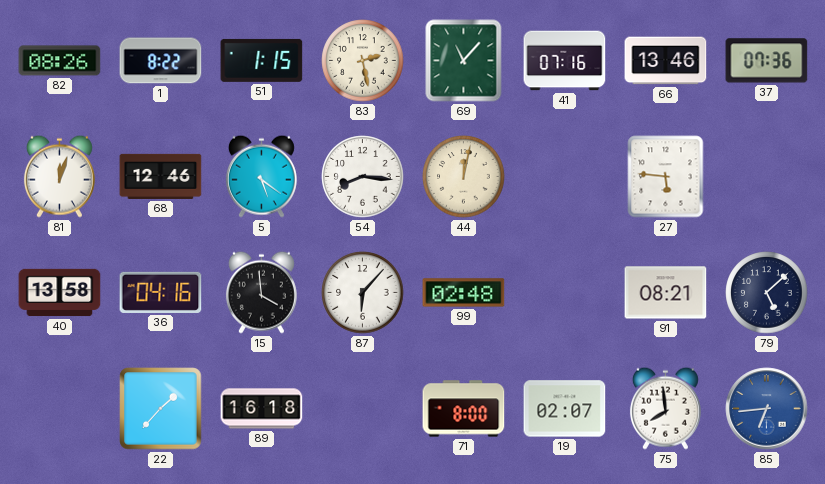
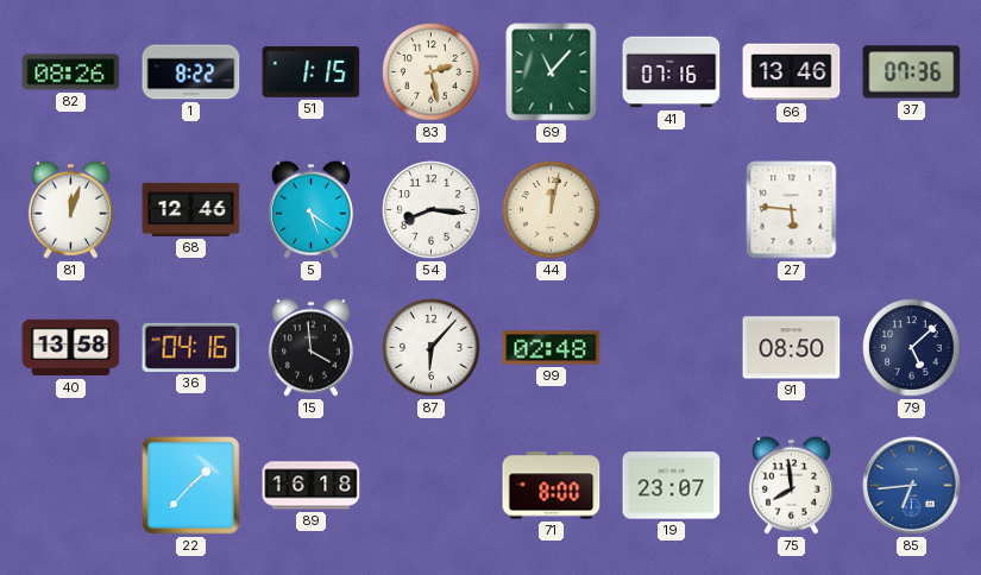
91: 08:21 -> 08:50
19: 02:07 -> 23:07
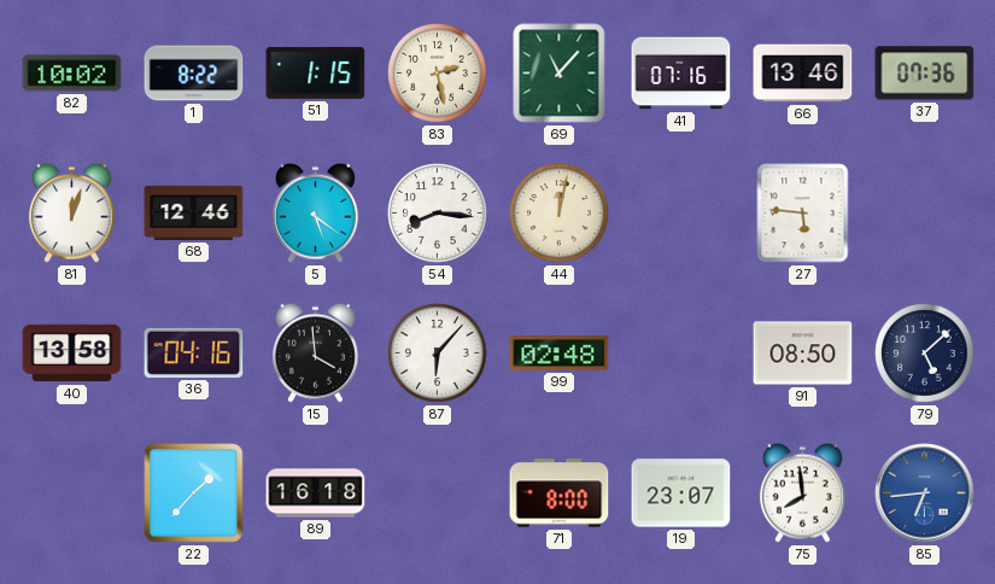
82: 08:26 -> 10:02
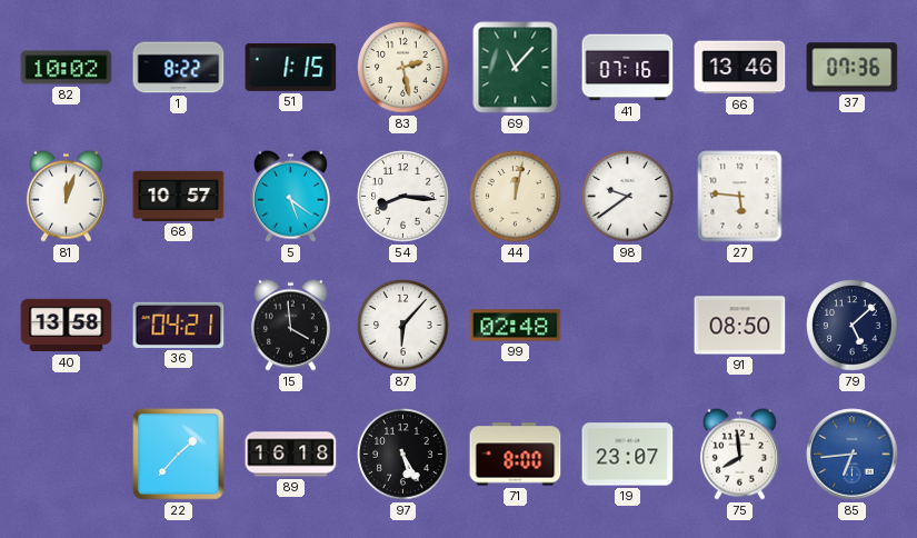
68: 12:46 -> 10:57
98: none -> 9:39
36: 04:16 -> 04:21
97: none -> 5:25
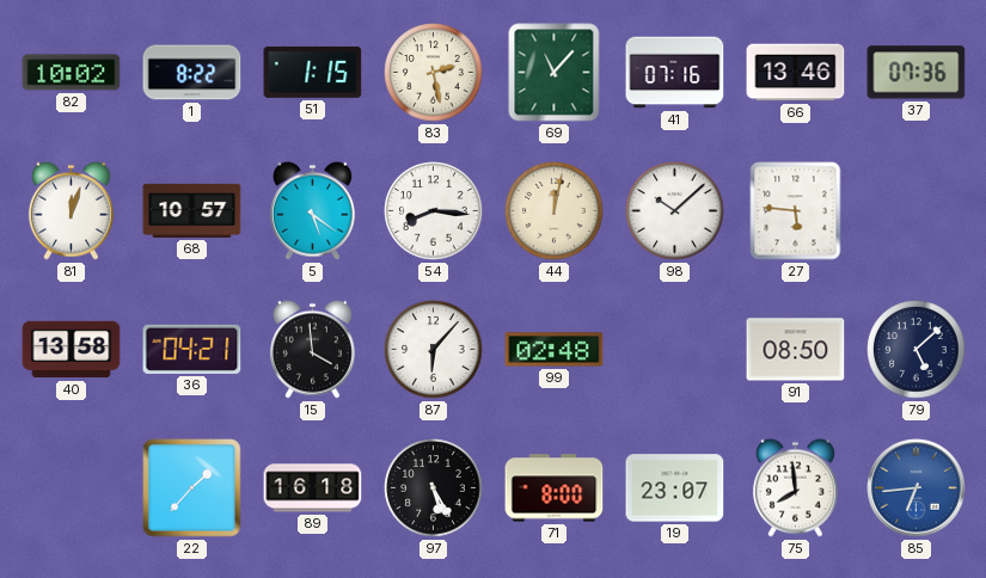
98: 9:39 -> 10:08
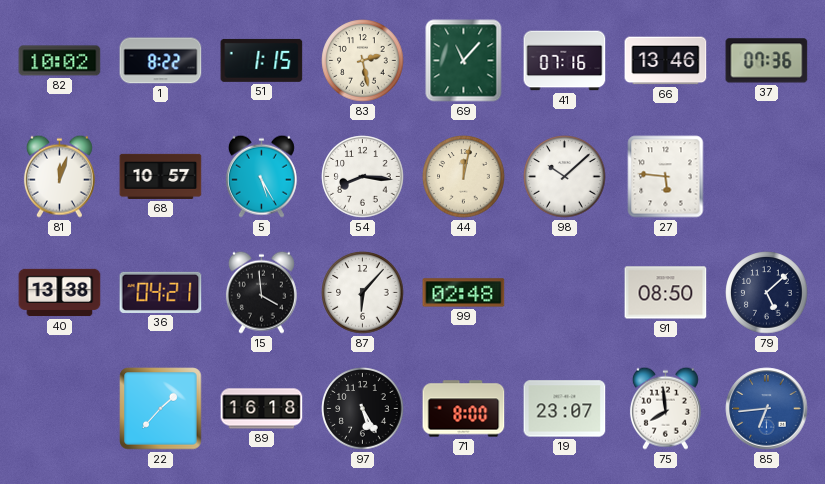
5: 5:21 -> 5:25
40: 13:58 -> 13:38
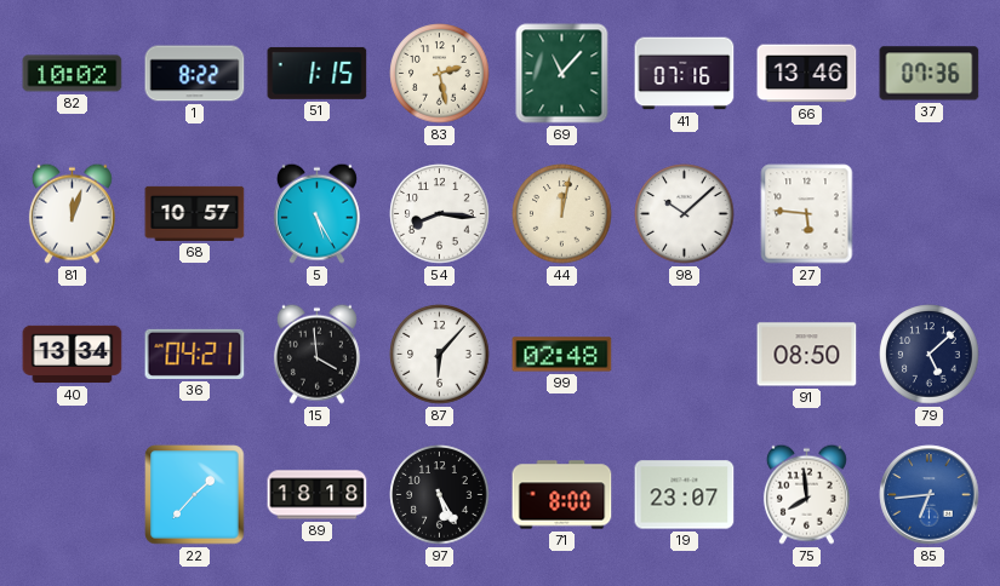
40: 13:38 -> 13:34
89: 16:18 -> 18:18
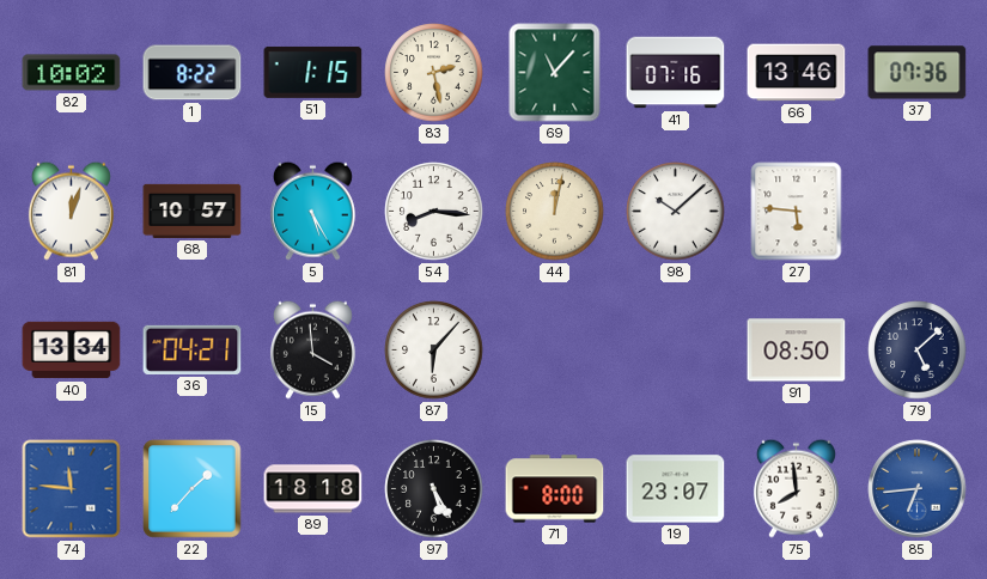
99: 02:48 -> none
74: none -> 11:46
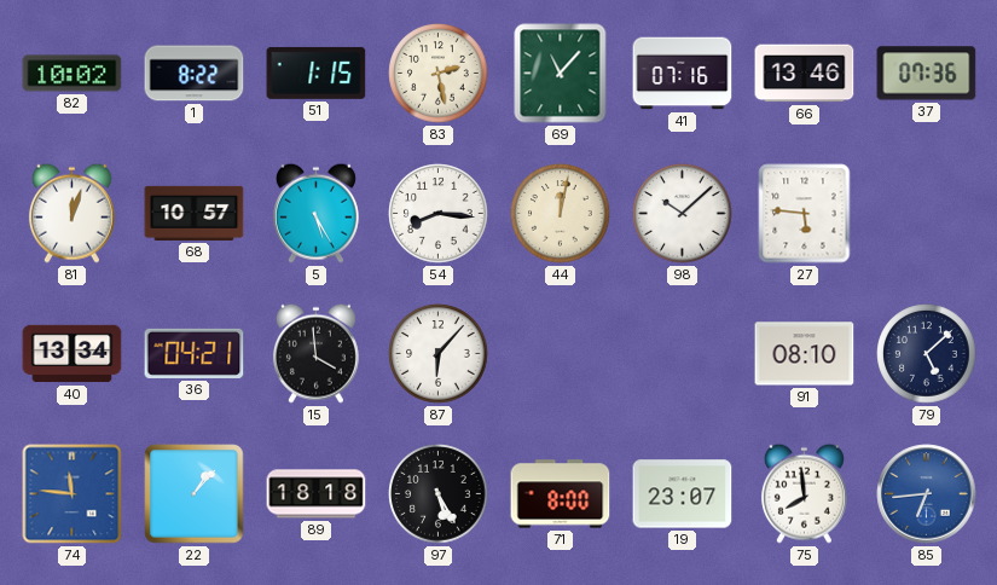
91: 08:50 -> 08:10
22: 1:37 -> 1:07
